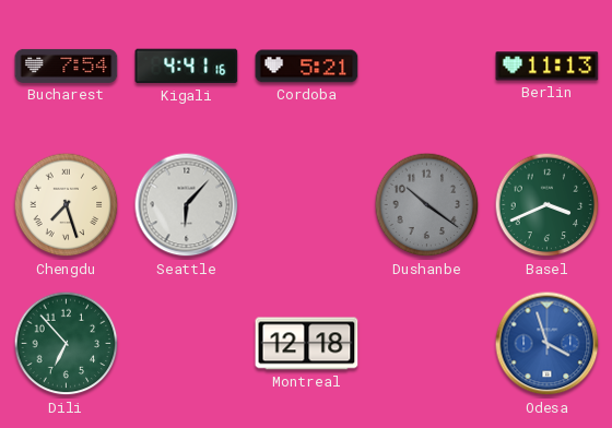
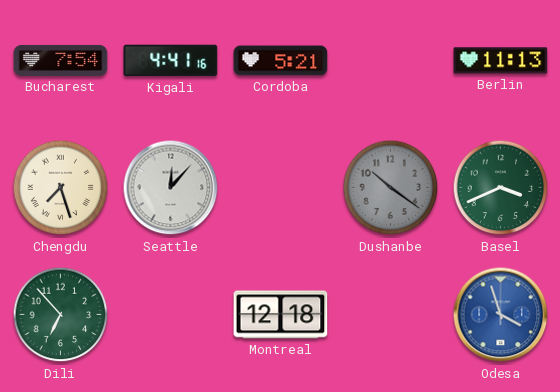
Seattle: 6:07 -> 12:07
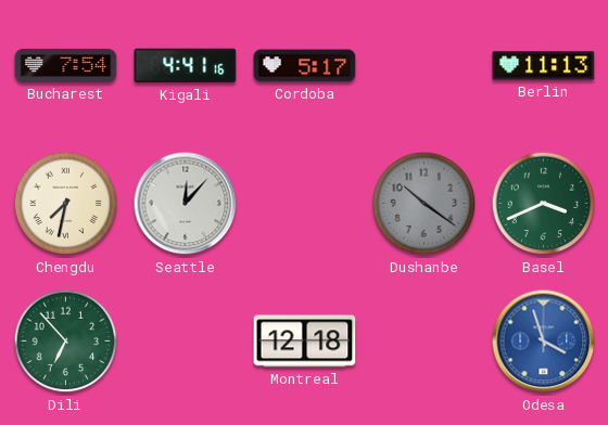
Cordoba: 5:21 -> 5:17
Chengdu: 7:27 -> 7:32
